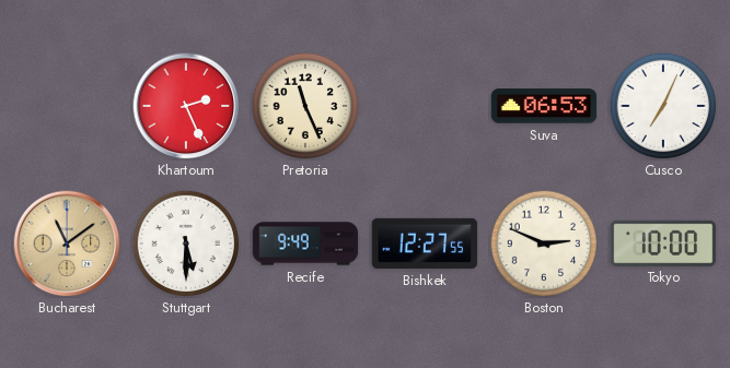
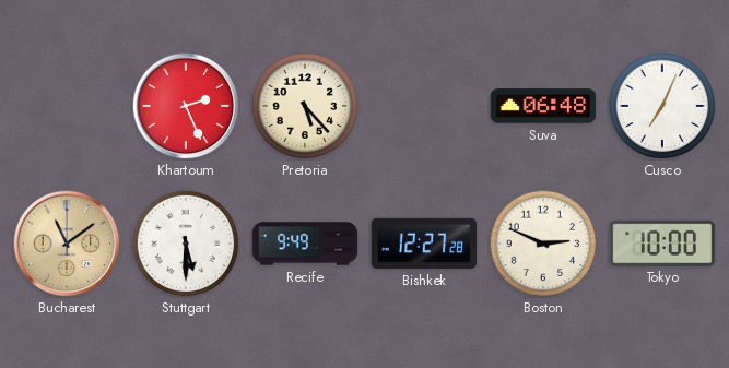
Pretoria: 11:26 -> 5:23
Suva: 06:53 -> 06:48
Bishkek: 12:27:55 -> 12:27:28
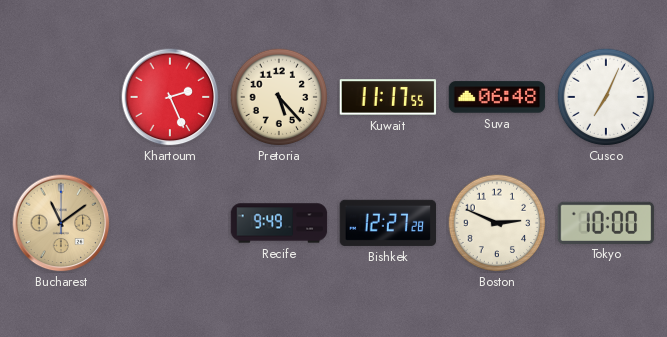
Kuwait: none -> 11:17
Stuttgart: 5:30 -> none
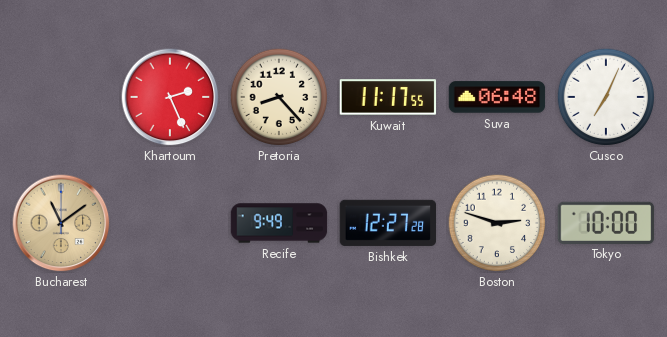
Pretoria: 5:23 -> 8:23
Boston: 2:49 -> 2:48
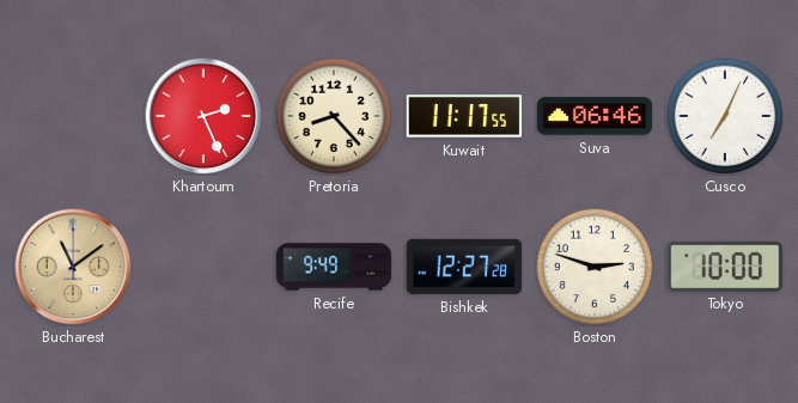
Suva: 06:48 -> 06:46
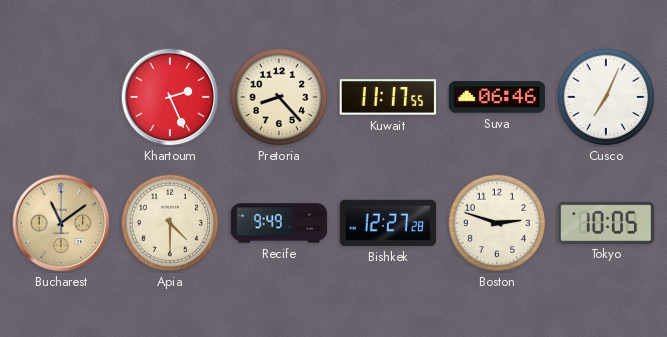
Apia: none -> 4:30
Tokyo: 10:00 -> 10:05
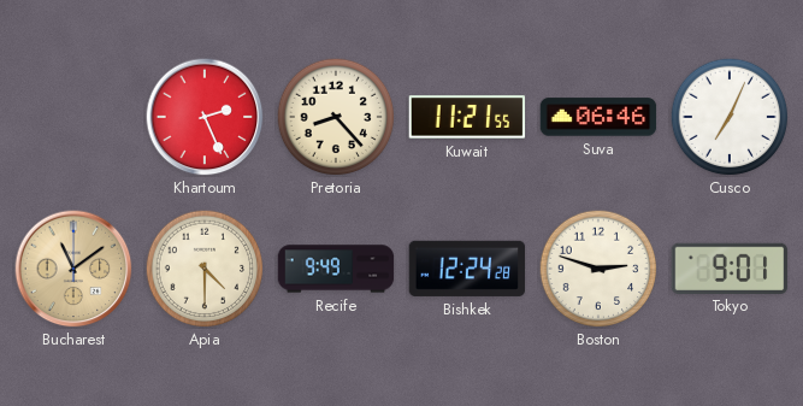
Kuwait: 11:17 -> 11:21
Bishkek: 12:27 -> 12:24
Tokyo: 10:05 -> 9:01
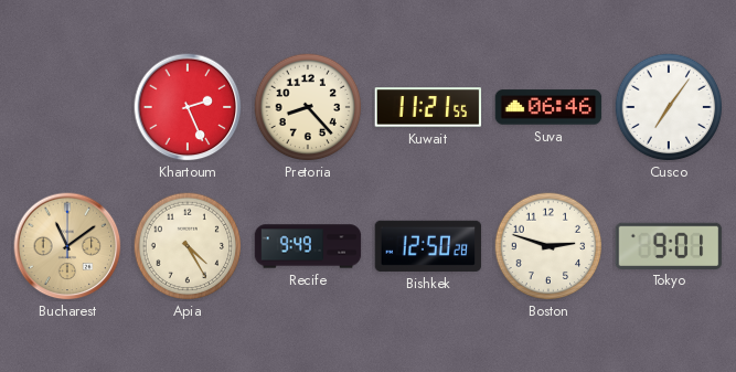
Cusco: 7:04 -> 7:06
Apia: 4:30 -> 4:25
Bishkek: 12:24 -> 12:50
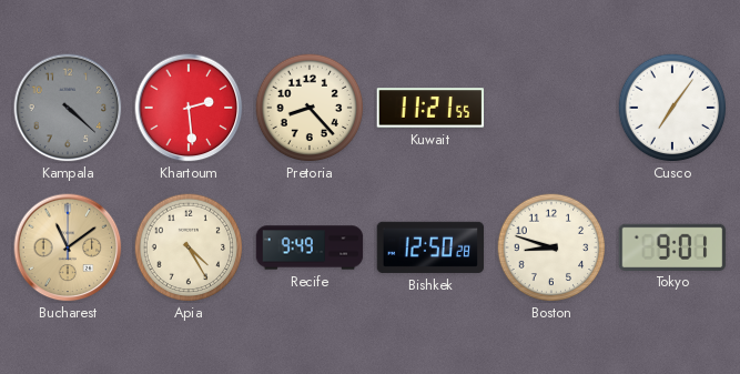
Kampala: none -> 4:22
Khartoum: 2:26 -> 2:29
Suva: 06:46 -> none
Boston: 2:48 -> 8:48
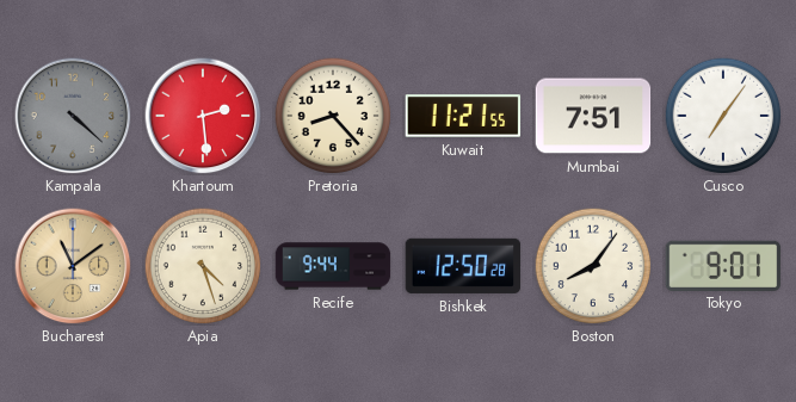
Mumbai: none -> 7:51
Apia: 4:25 -> 4:27
Recife: 9:49 -> 9:44
Boston: 8:48 -> 8:06
